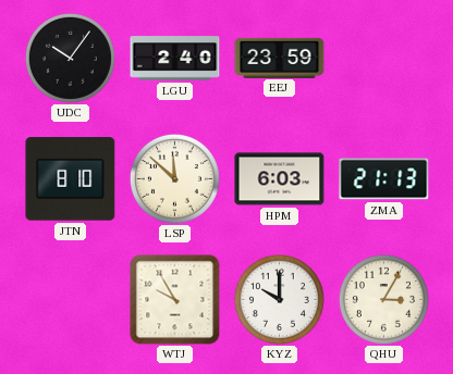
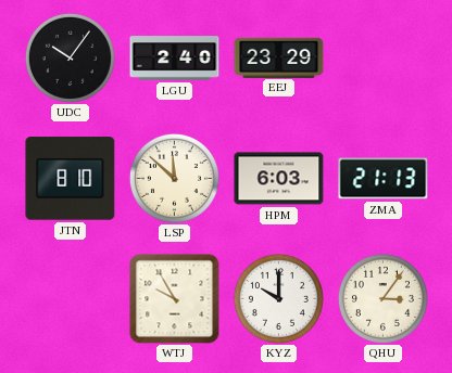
EEJ: 23:59 -> 23:29
QHU: 3:05 -> 3:06
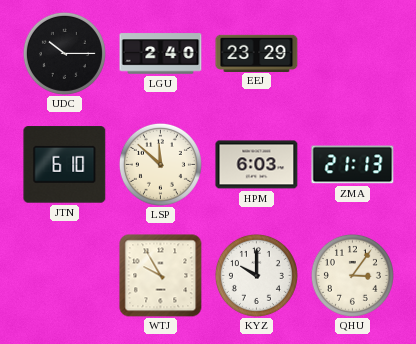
UDC: 10:06 -> 10:15
JTN: 8:10 -> 6:10
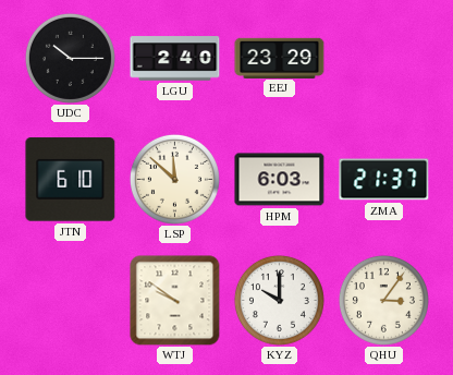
ZMA: 21:13 -> 21:37
WTJ: 9:55 -> 9:51
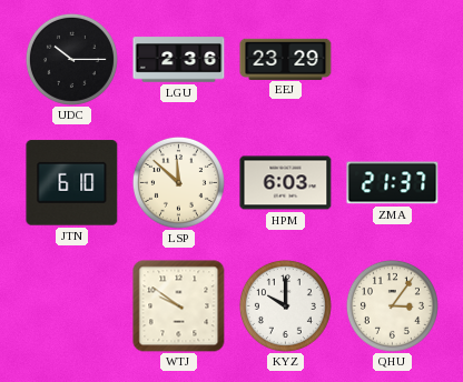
LGU: 2:40 -> 2:36
